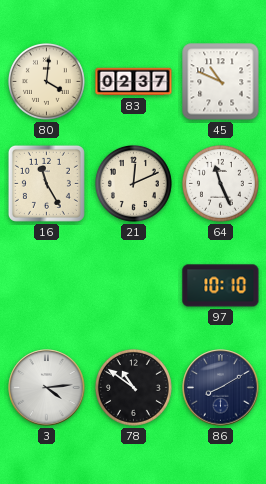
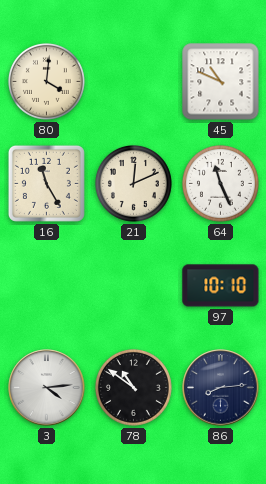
83: 02:37 -> none
86: 8:10 -> 8:14
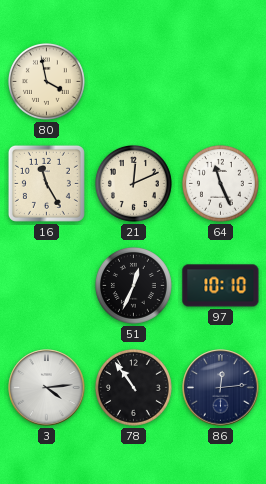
80: 4:01 -> 3:58
45: 10:49 -> none
51: none -> 12:34
78: 10:51 -> 10:54
86: 8:14 -> 12:14
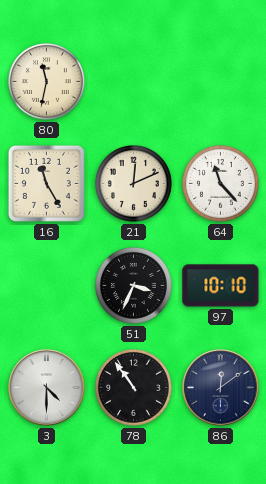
80: 3:58 -> 11:32
64: 11:26 -> 11:23
51: 12:34 -> 3:34
3: 4:14 -> 4:30
86: 12:14 -> 12:09
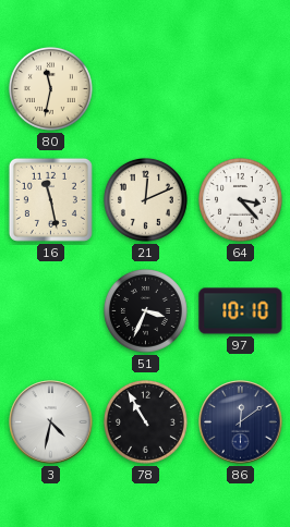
16: 11:25 -> 11:28
64: 11:23 -> 3:23
3: 4:30 -> 4:32
78: 10:54 -> 10:55
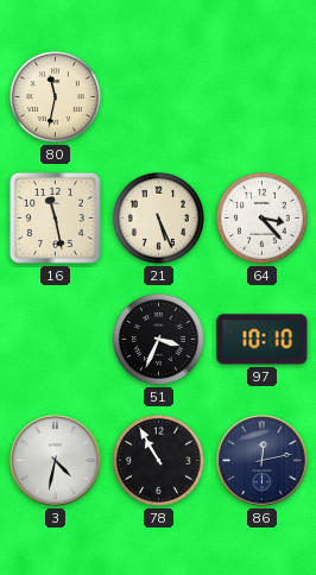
21: 12:11 -> 5:26
86: 12:09 -> 12:13
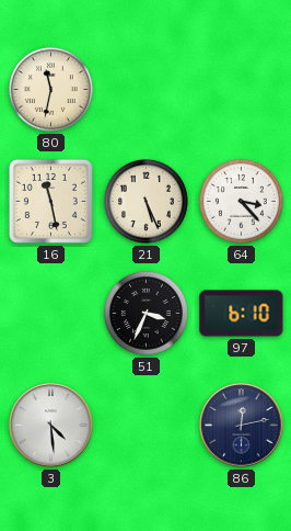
97: 10:10 -> 6:10
3: 4:32 -> 4:29
78: 10:55 -> none
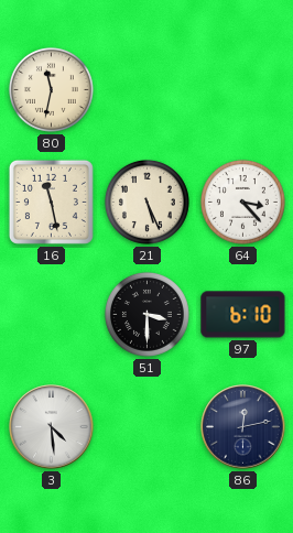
51: 3:34 -> 3:30
